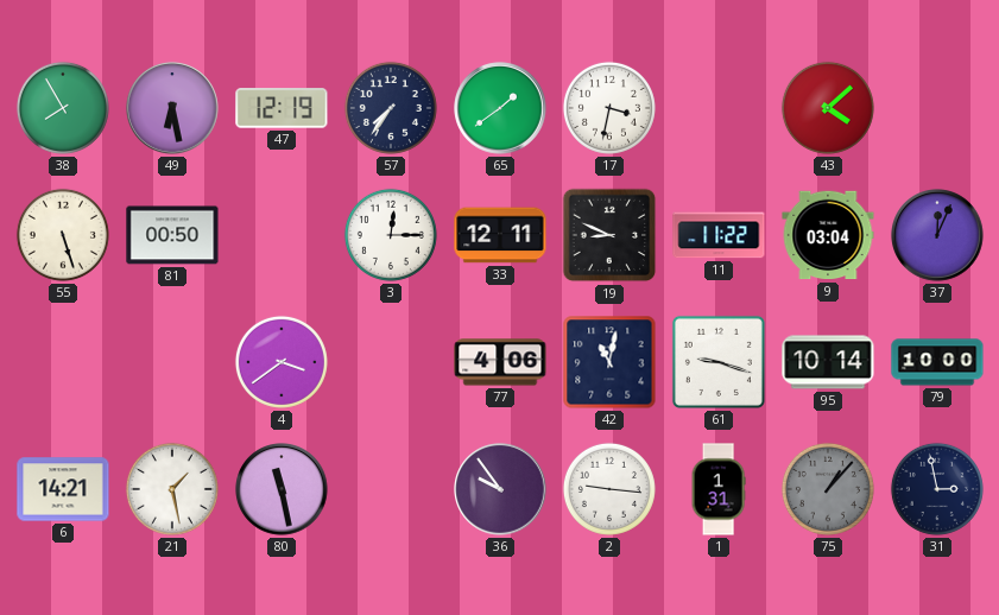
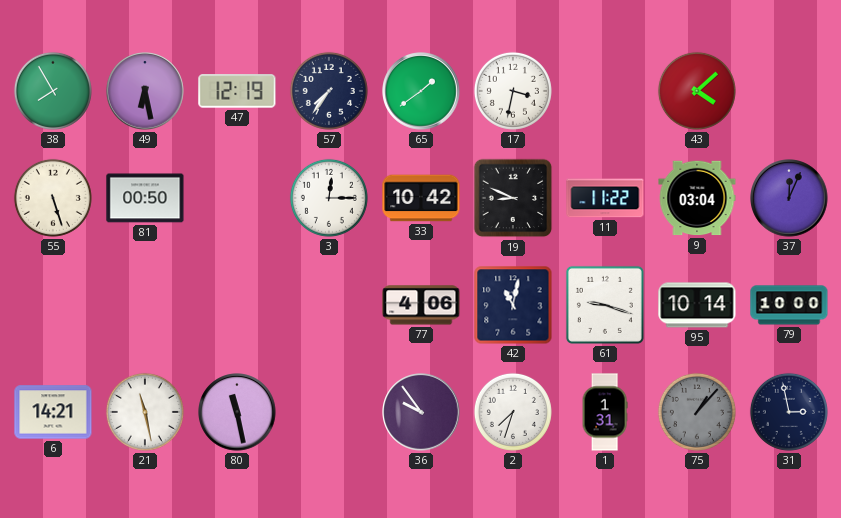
33: 12:11 -> 10:42
4: 3:39 -> none
21: 1:28 -> 11:28
2: 9:16 -> 7:33
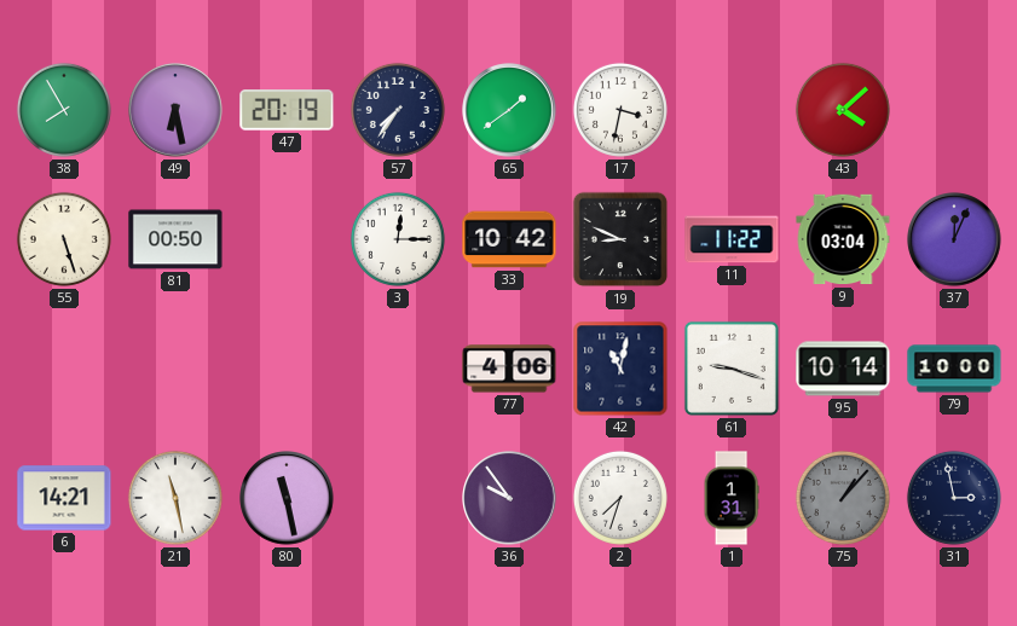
47: 12:19 -> 20:19
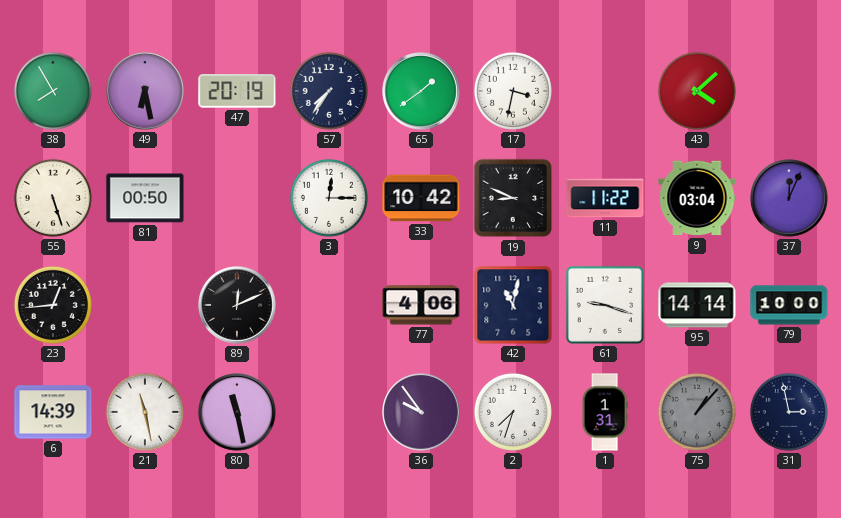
23: none -> 12:44
89: none -> 12:11
95: 10:14 -> 14:14
6: 14:21 -> 14:39
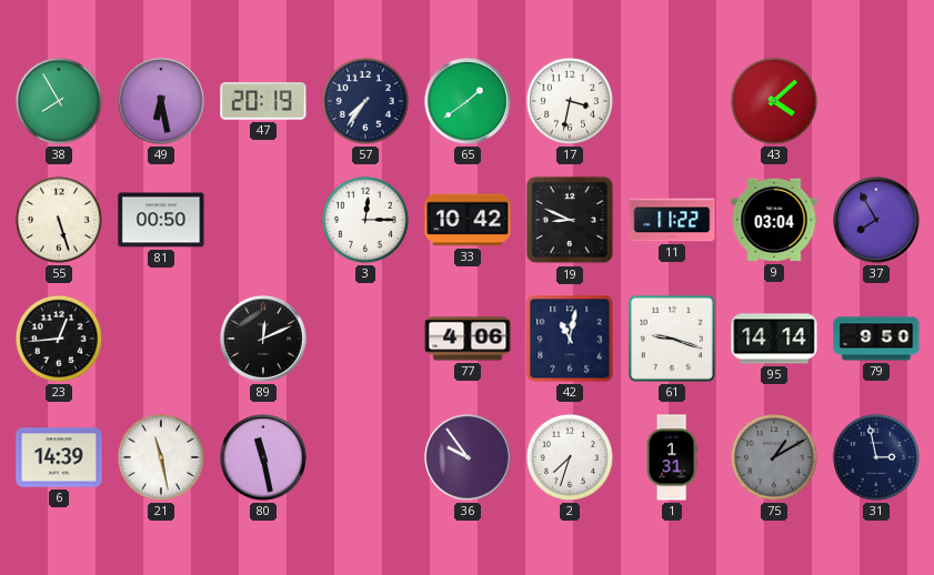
37: 12:04 -> 7:55
79: 10:00 -> 9:50
75: 1:07 -> 1:10
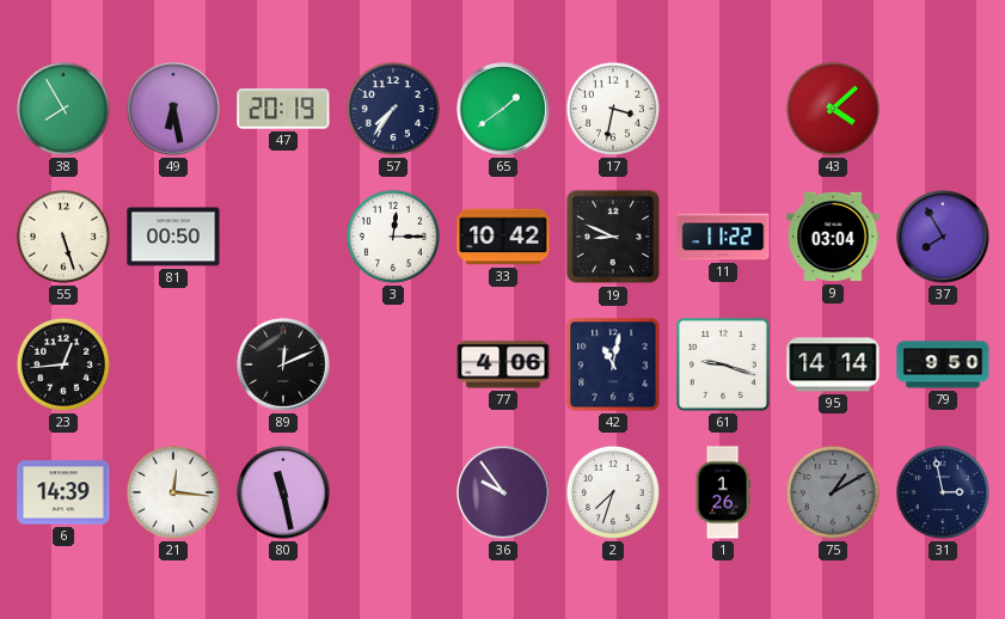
21: 11:28 -> 12:16
1: 1:31 -> 1:26
